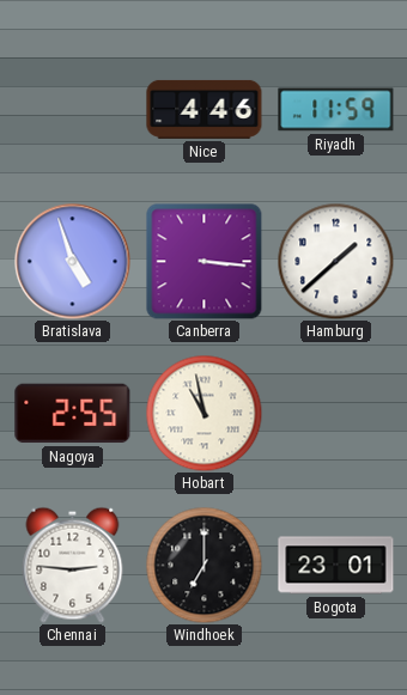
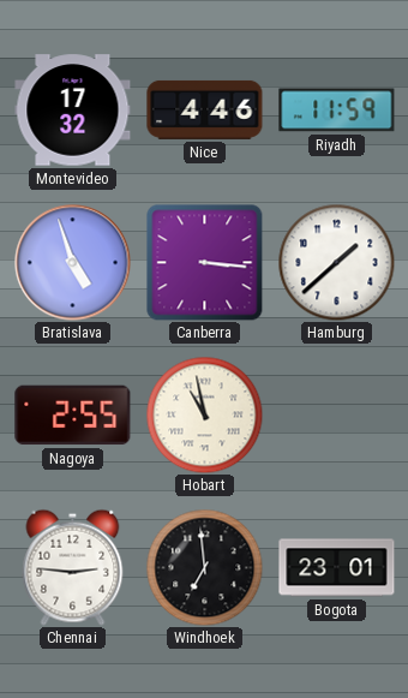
Montevideo: none -> 17:32
Windhoek: 7:00 -> 6:59
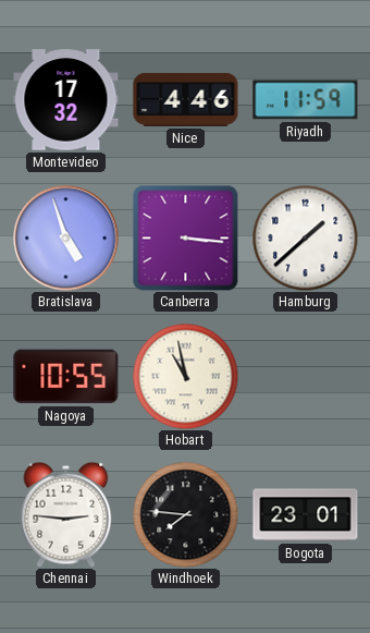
Nagoya: 2:55 -> 10:55
Windhoek: 6:59 -> 7:46
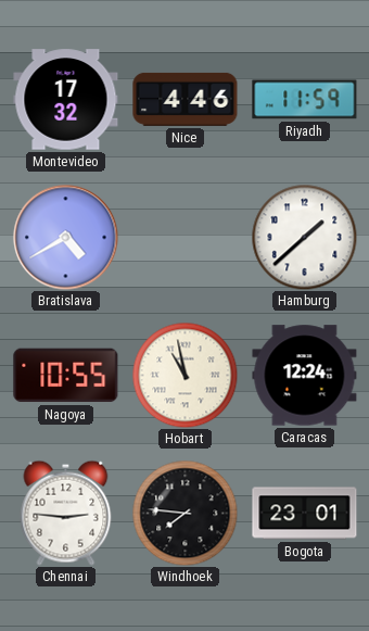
Bratislava: 4:57 -> 4:40
Canberra: 3:16 -> none
Caracas: none -> 12:24
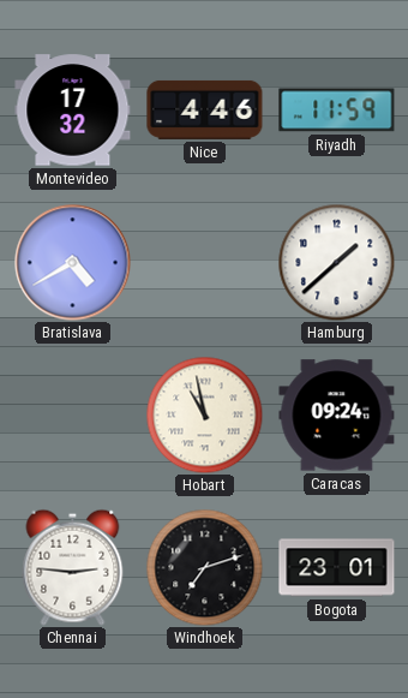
Nagoya: 10:55 -> none
Caracas: 12:24 -> 09:24
Windhoek: 7:46 -> 7:12
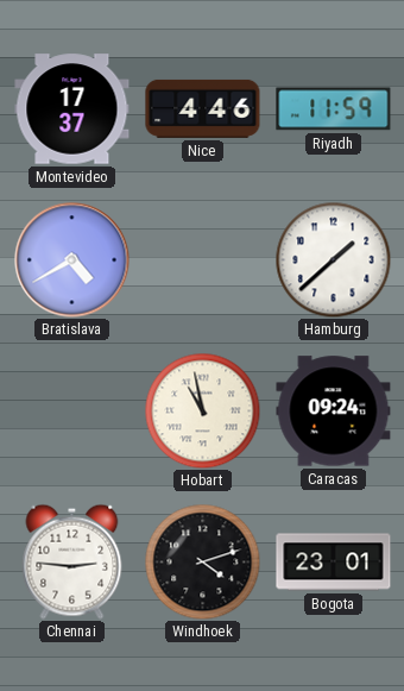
Montevideo: 17:32 -> 17:37
Windhoek: 7:12 -> 4:12
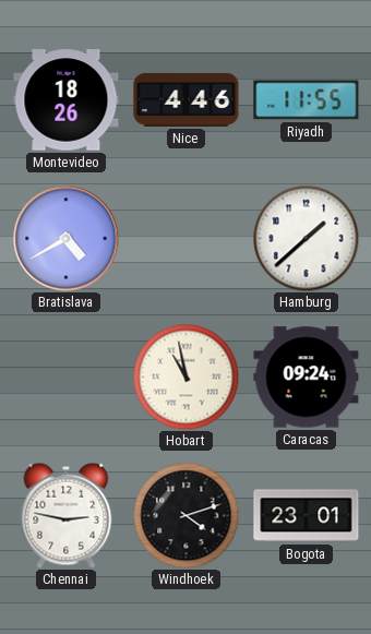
Montevideo: 17:37 -> 18:26
Riyadh: 11:59 -> 11:55
Chennai: 2:46 -> 2:47
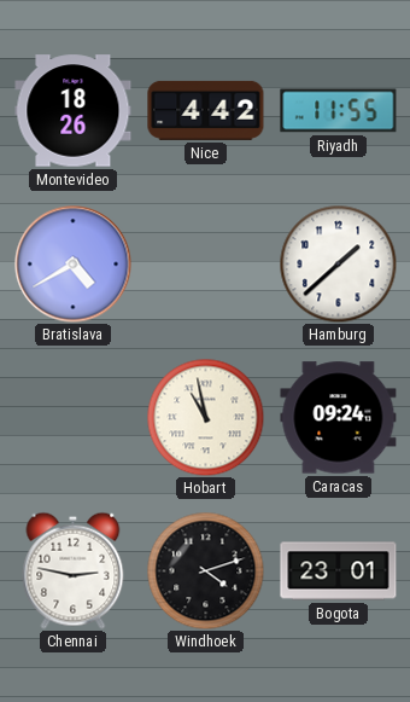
Nice: 4:46 -> 4:42
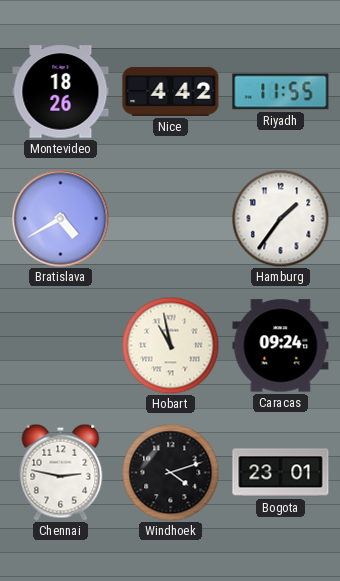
Hamburg: 1:38 -> 1:36
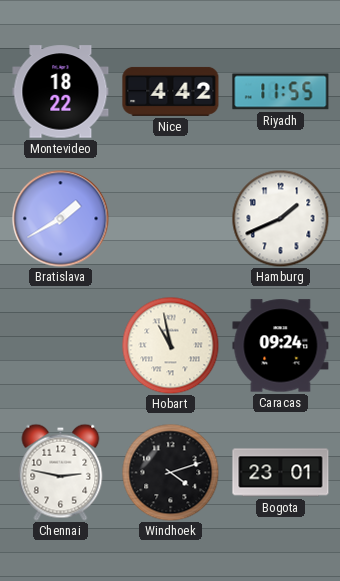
Montevideo: 18:26 -> 18:22
Bratislava: 4:40 -> 1:40
Hamburg: 1:36 -> 1:41
